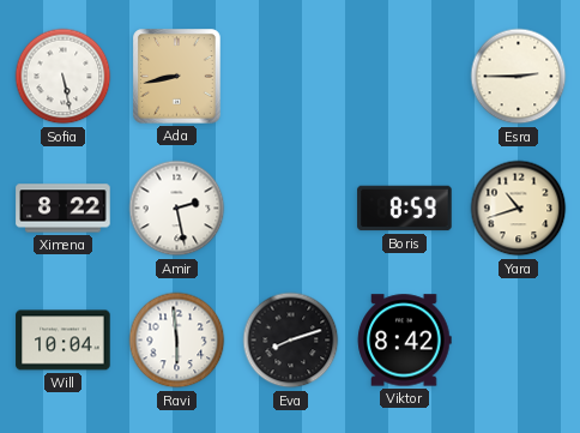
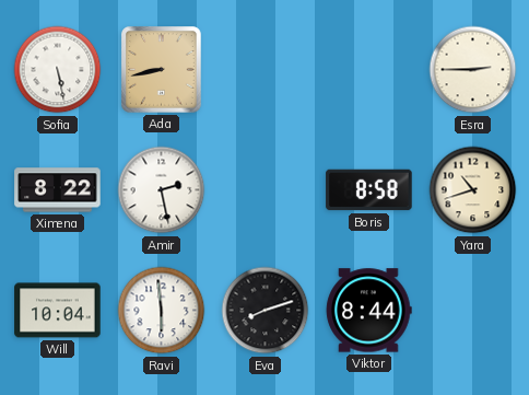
Boris: 8:59 -> 8:58
Viktor: 8:42 -> 8:44
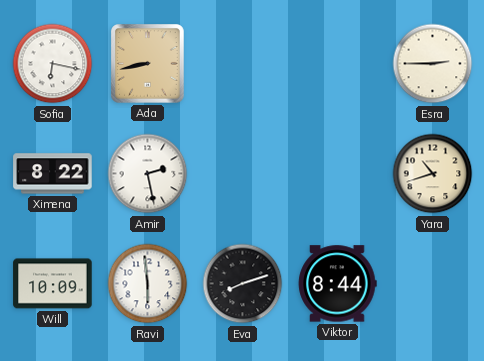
Sofia: 5:28 -> 6:17
Boris: 8:58 -> none
Will: 10:04 -> 10:09
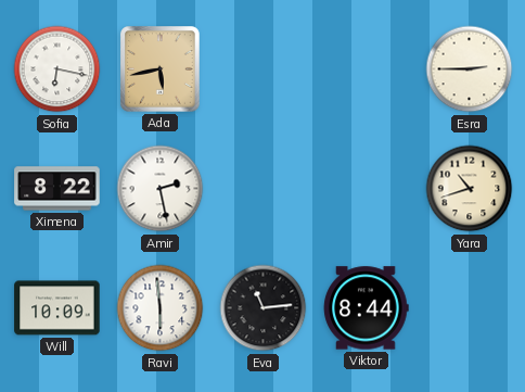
Ada: 8:43 -> 5:43
Eva: 8:12 -> 11:14
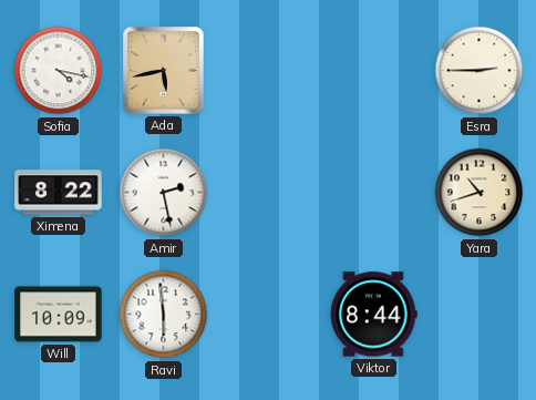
Sofia: 6:17 -> 4:17
Eva: 11:14 -> none
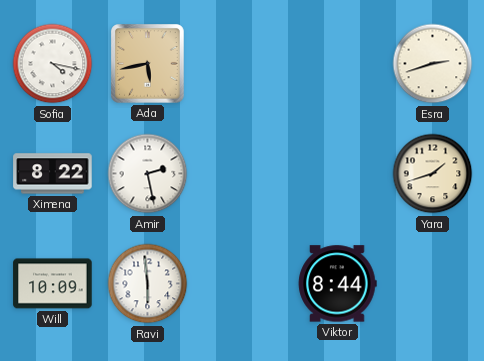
Esra: 2:45 -> 2:42
Yara: 10:42 -> 1:42
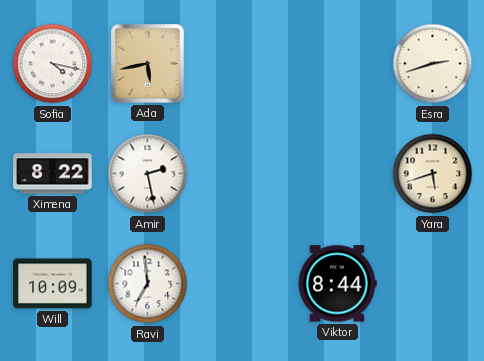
Yara: 1:42 -> 5:42
Ravi: 5:59 -> 6:59
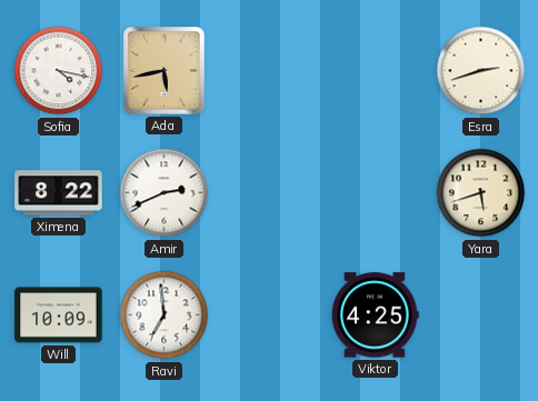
Amir: 2:28 -> 2:41
Viktor: 8:44 -> 4:25
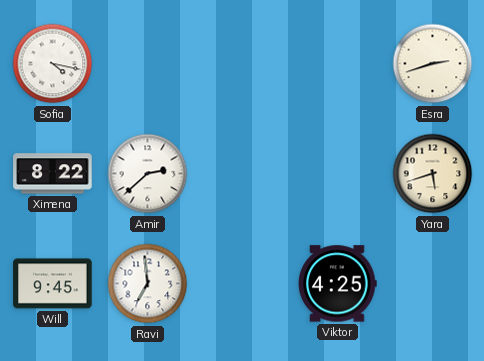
Ada: 5:43 -> none
Amir: 2:41 -> 2:38
Will: 10:09 -> 9:45
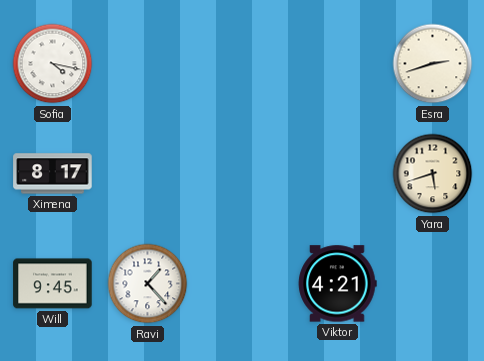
Ximena: 8:22 -> 8:17
Amir: 2:38 -> none
Ravi: 6:59 -> 1:23
Viktor: 4:25 -> 4:21
